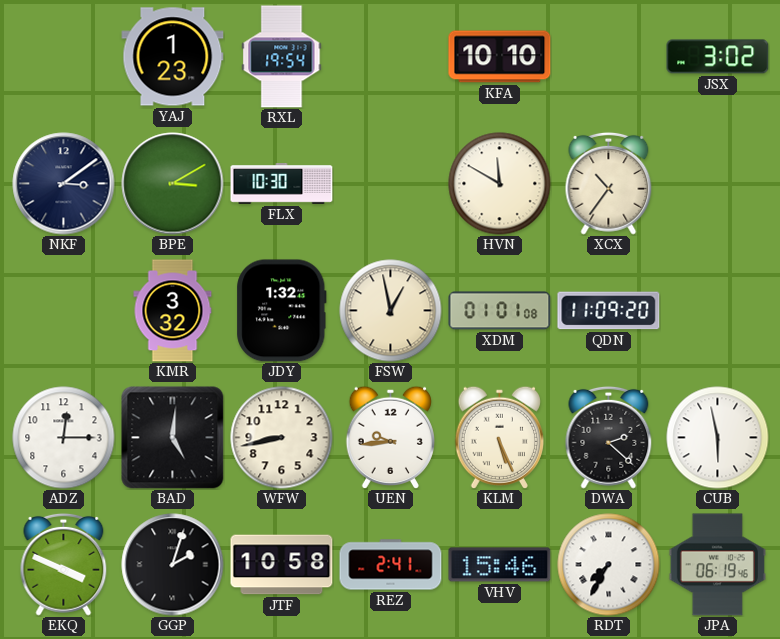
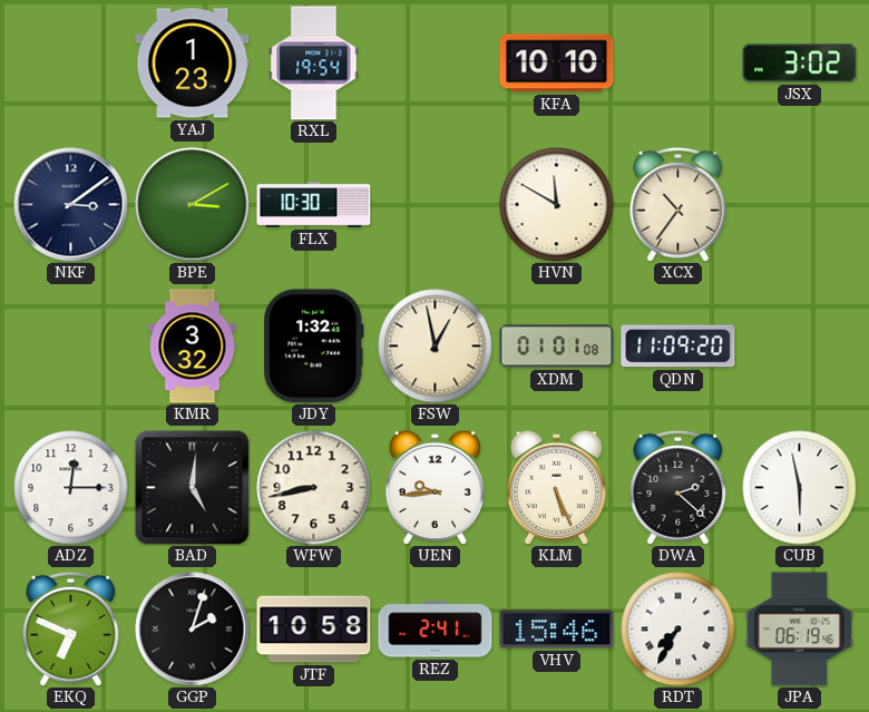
EKQ: 3:49 -> 6:49
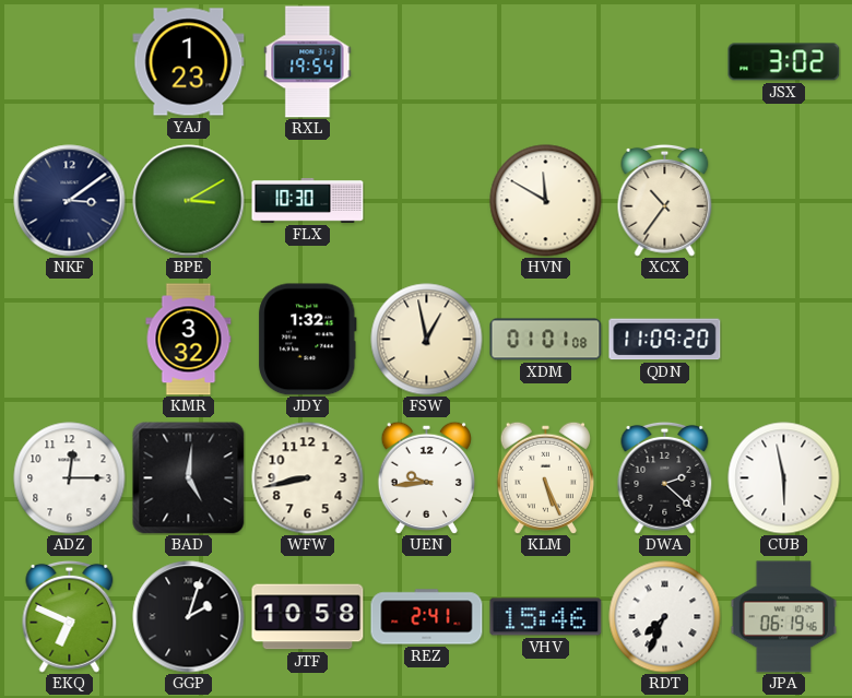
KFA: 10:10 -> none
RDT: 7:35 -> 7:34
